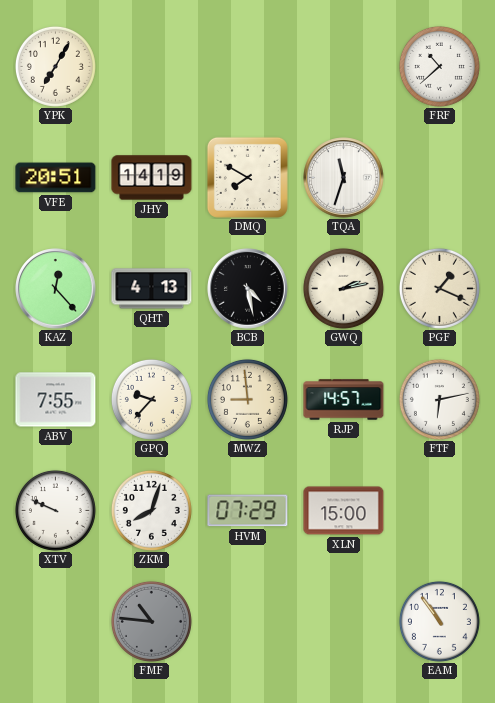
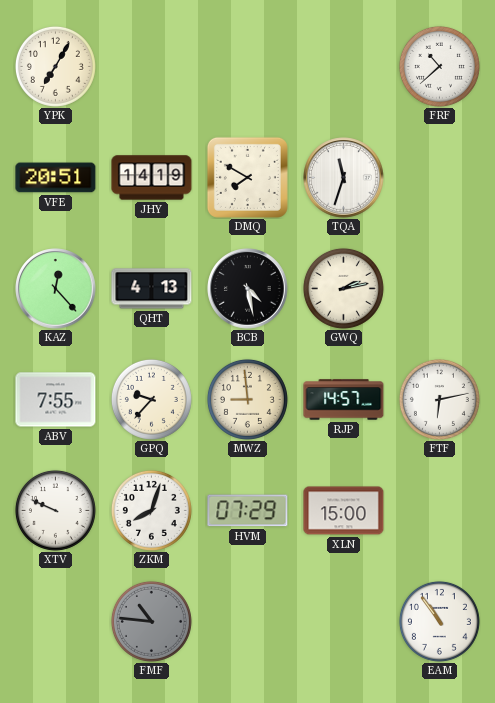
PGF: 1:19 -> none
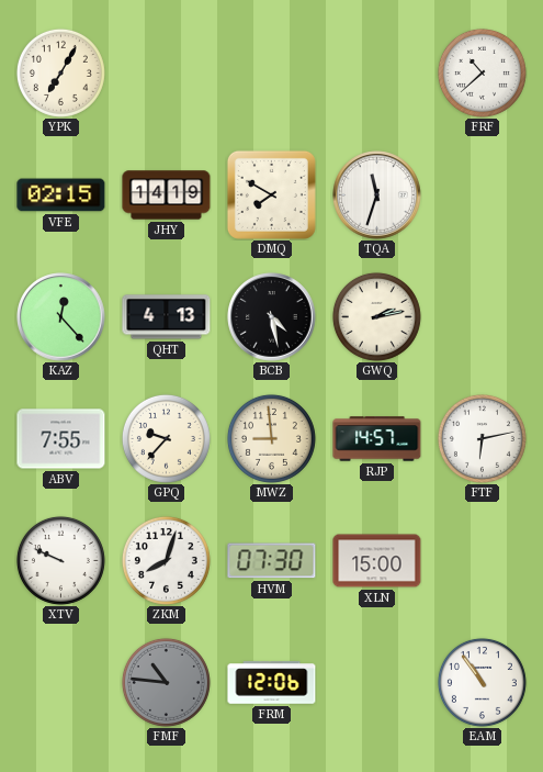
VFE: 20:51 -> 02:15
HVM: 07:29 -> 07:30
FRM: none -> 12:06
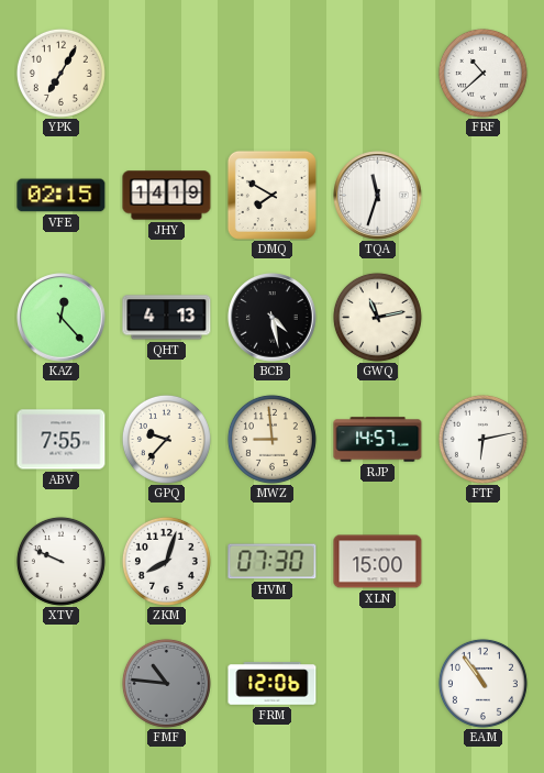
GWQ: 2:13 -> 11:13
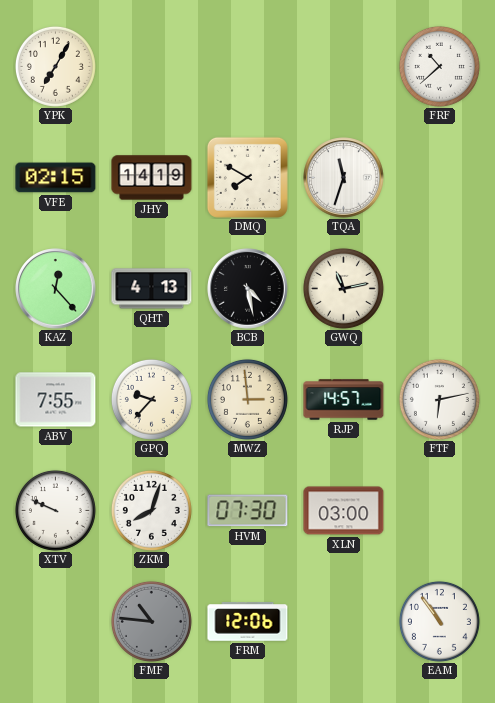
MWZ: 8:59 -> 2:59
XLN: 15:00 -> 03:00
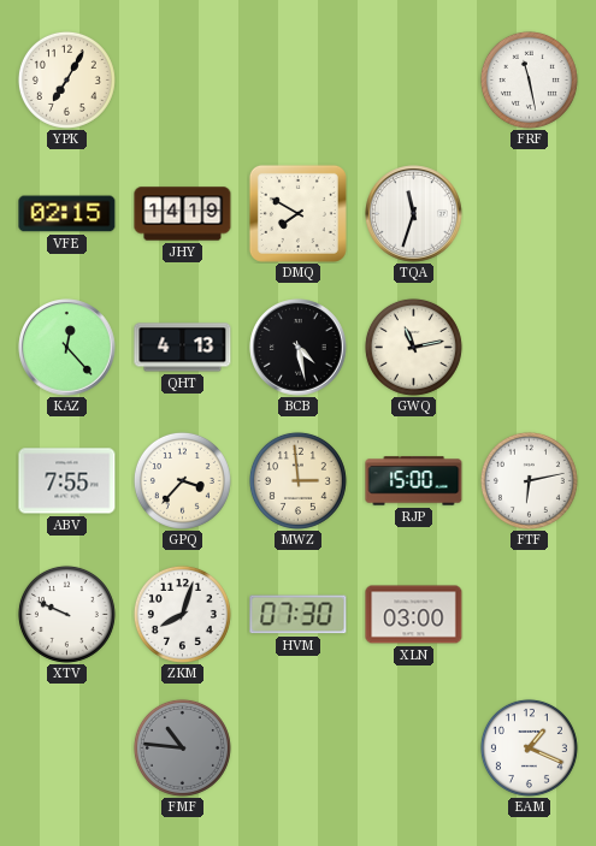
FRF: 10:38 -> 11:28
GPQ: 9:37 -> 3:37
RJP: 14:57 -> 15:00
FRM: 12:06 -> none
EAM: 10:54 -> 1:19
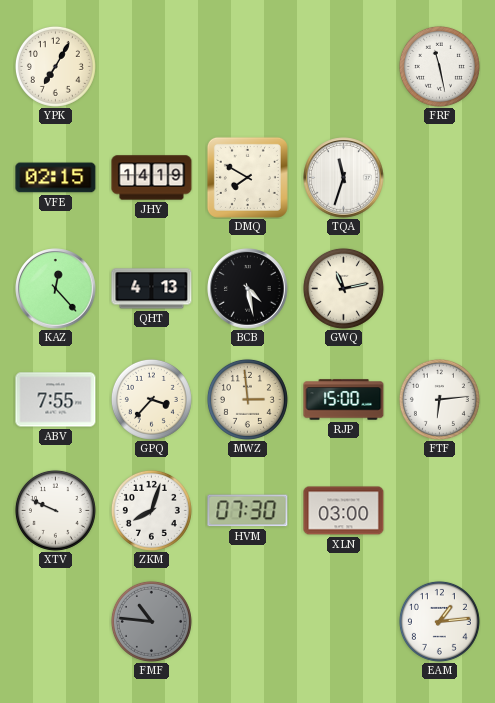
FTF: 6:13 -> 6:14
EAM: 1:19 -> 1:14
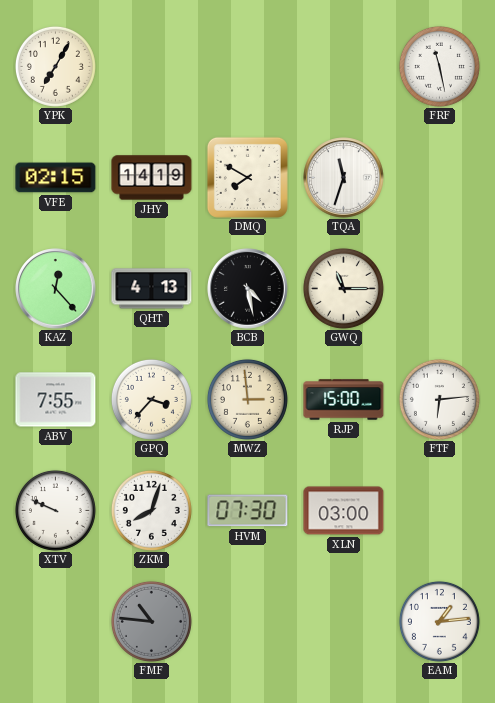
GWQ: 11:13 -> 11:15
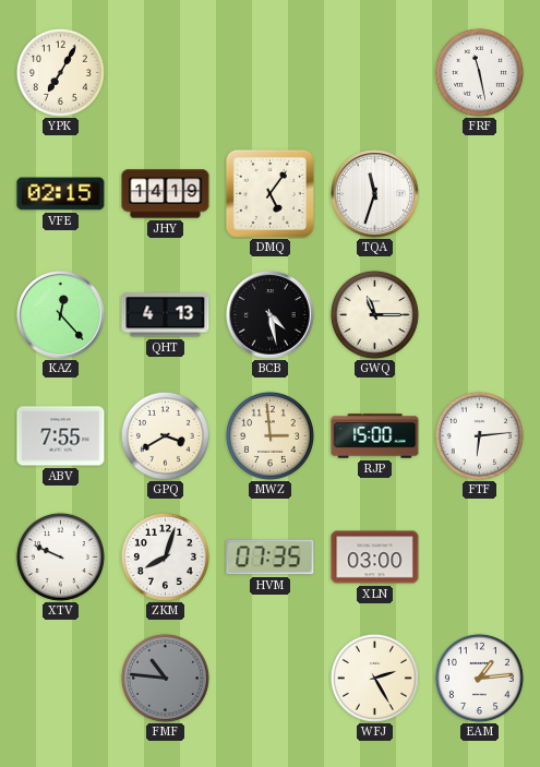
DMQ: 7:50 -> 5:06
GPQ: 3:37 -> 3:40
HVM: 07:30 -> 07:35
WFJ: none -> 2:25
